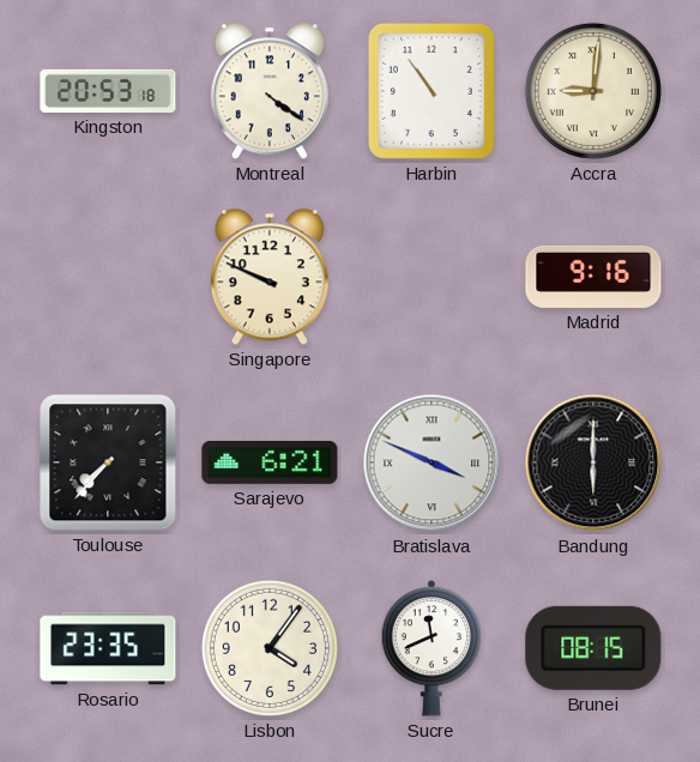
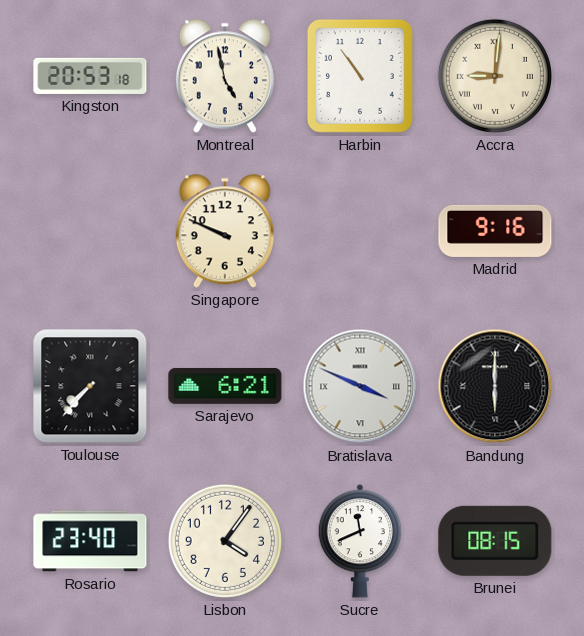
Montreal: 4:21 -> 4:58
Rosario: 23:35 -> 23:40
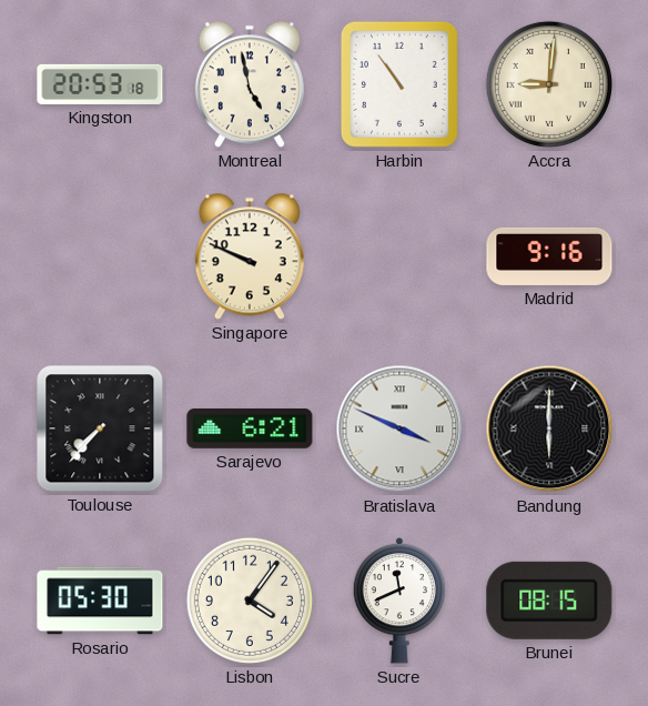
Rosario: 23:40 -> 05:30
